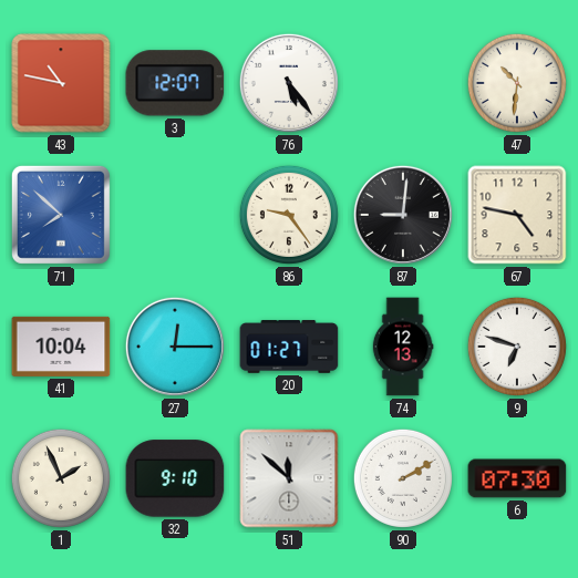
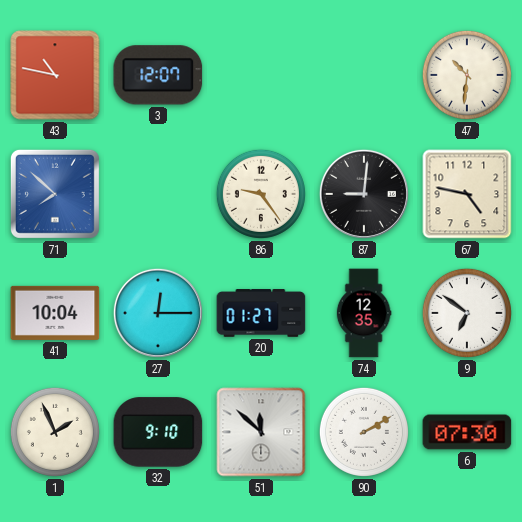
76: 5:24 -> none
74: 12:13 -> 12:35
9: 6:48 -> 6:51
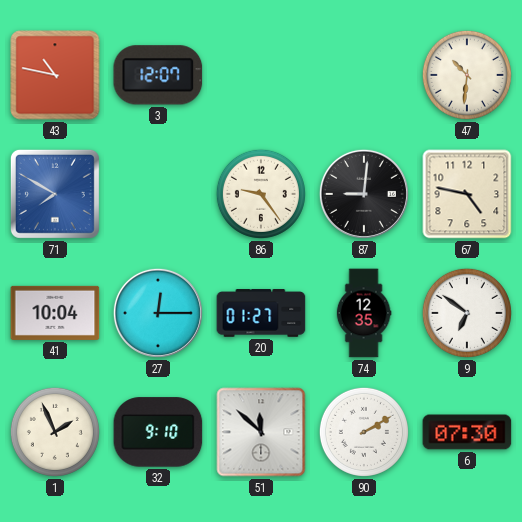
71: 7:52 -> 7:50
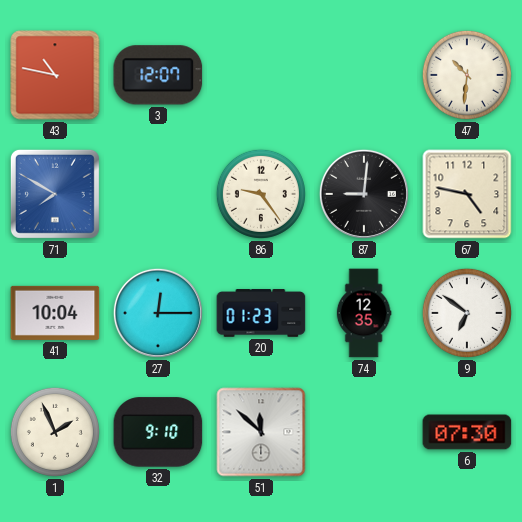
20: 01:27 -> 01:23
90: 2:10 -> none
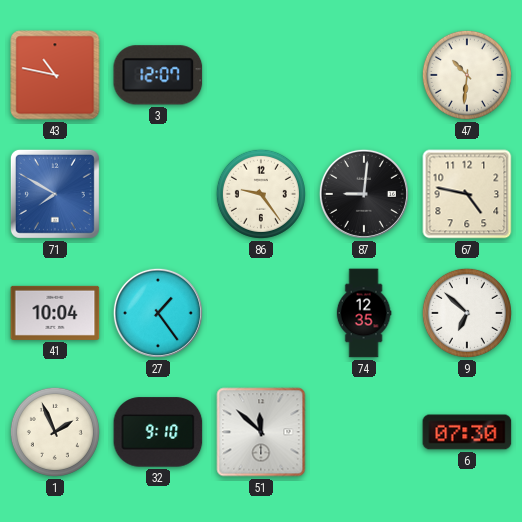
27: 12:15 -> 1:24
20: 01:23 -> none
9: 6:51 -> 6:52
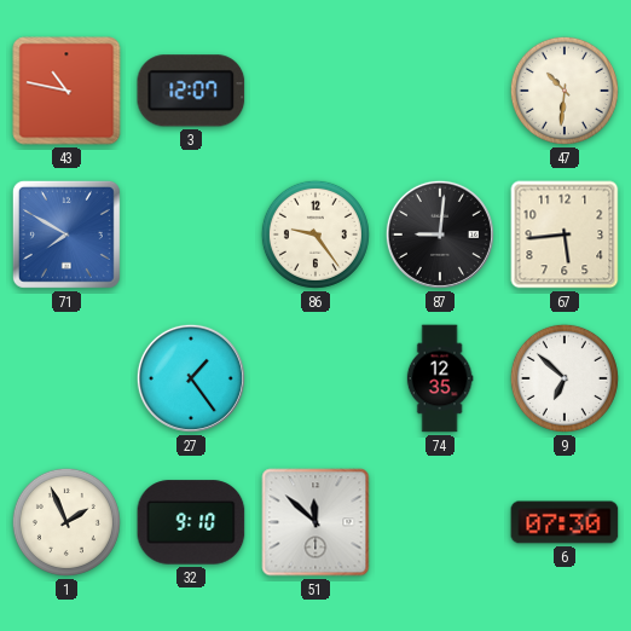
67: 4:47 -> 5:44
41: 10:04 -> none
